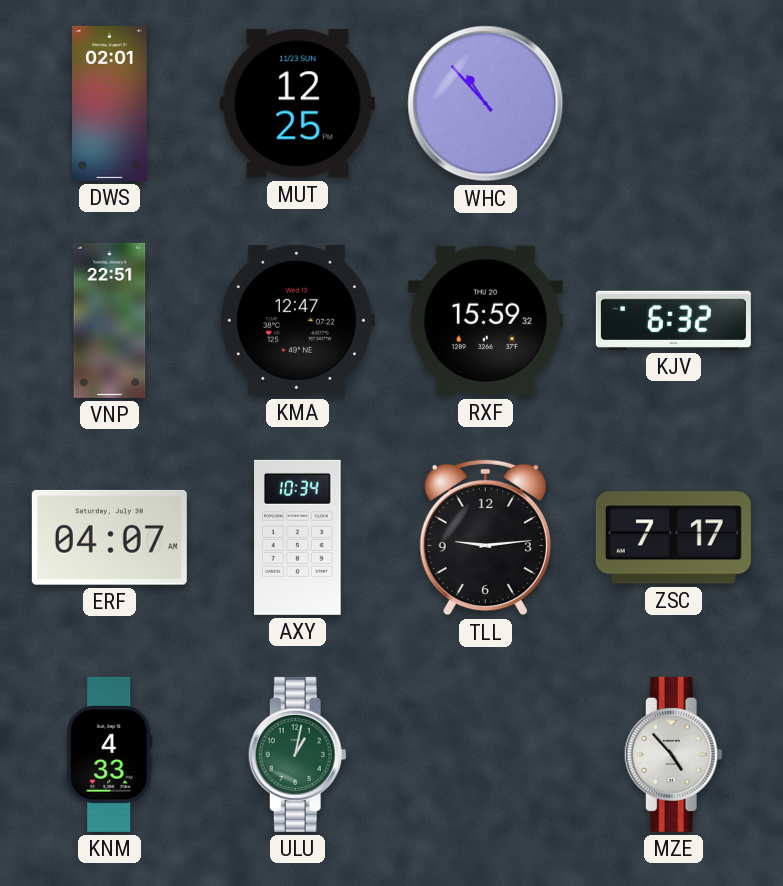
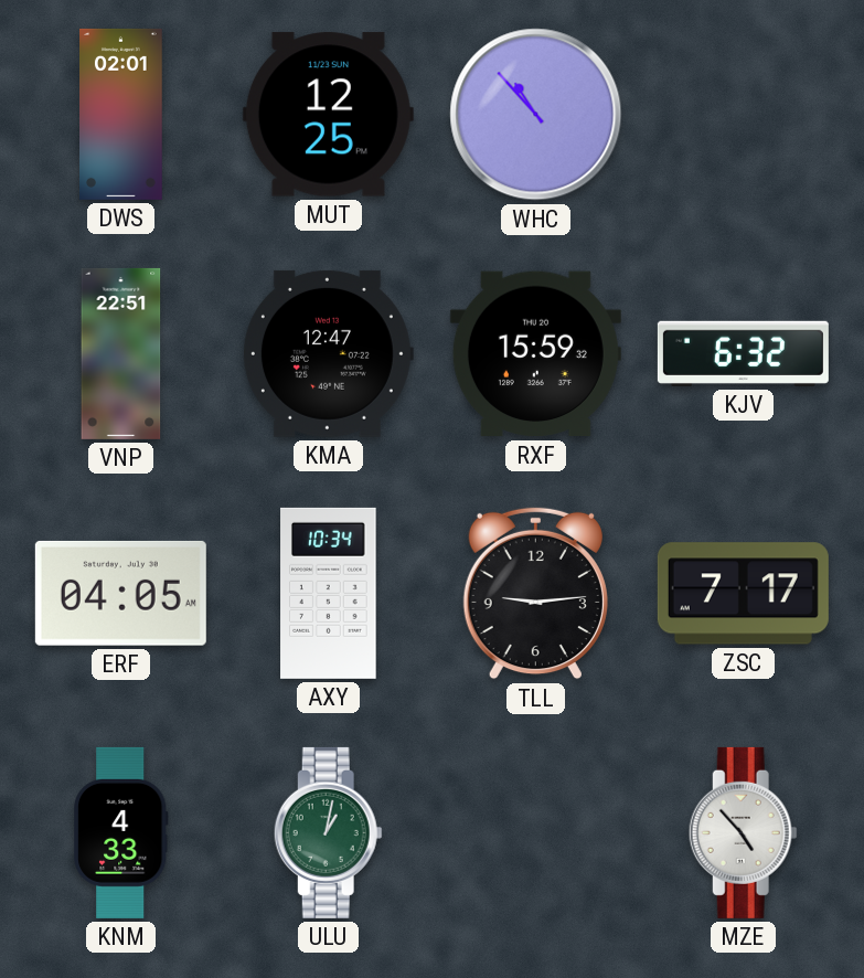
ERF: 04:07 -> 04:05
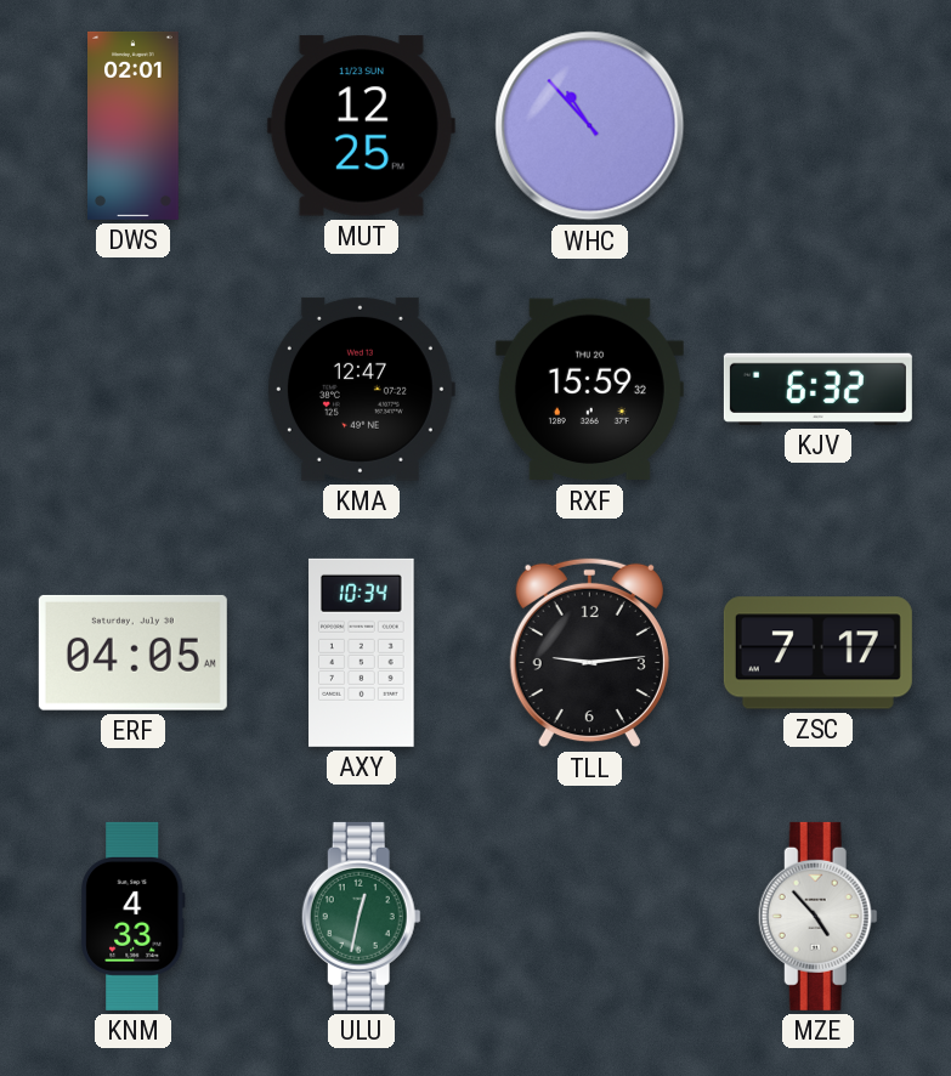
VNP: 22:51 -> none
ULU: 1:02 -> 12:32
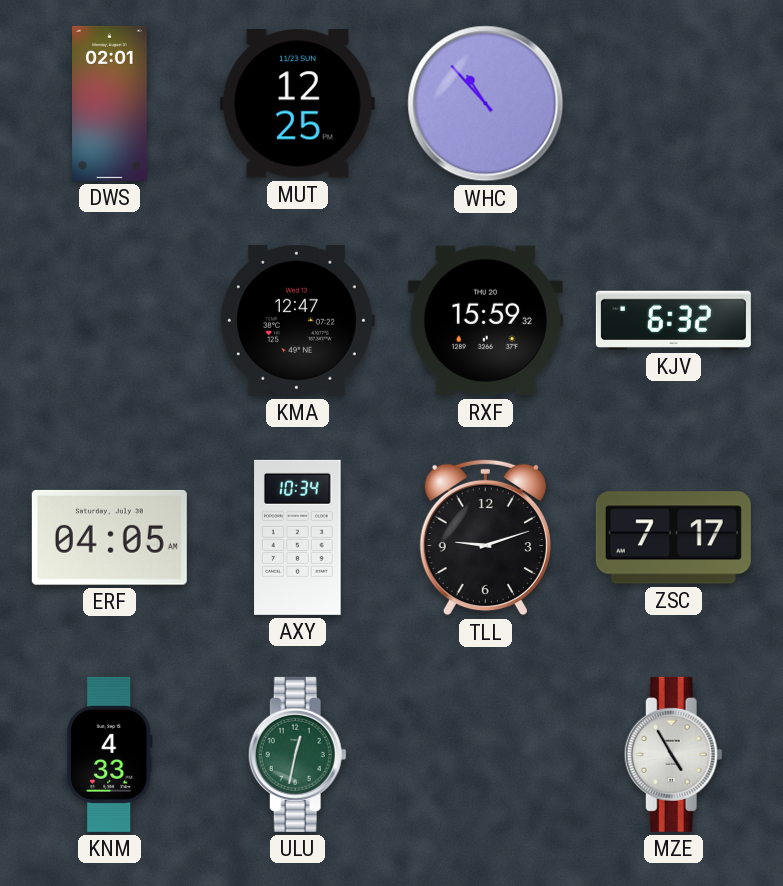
TLL: 9:14 -> 9:12
MZE: 4:53 -> 4:55
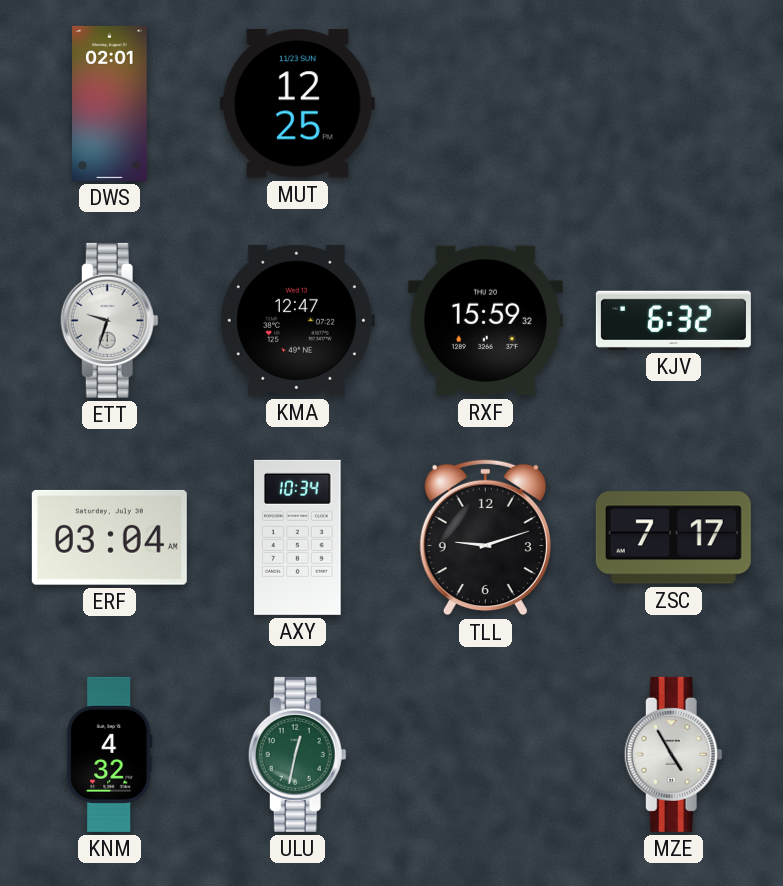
WHC: 10:53 -> none
ETT: none -> 9:33
ERF: 04:05 -> 03:04
KNM: 4:33 -> 4:32
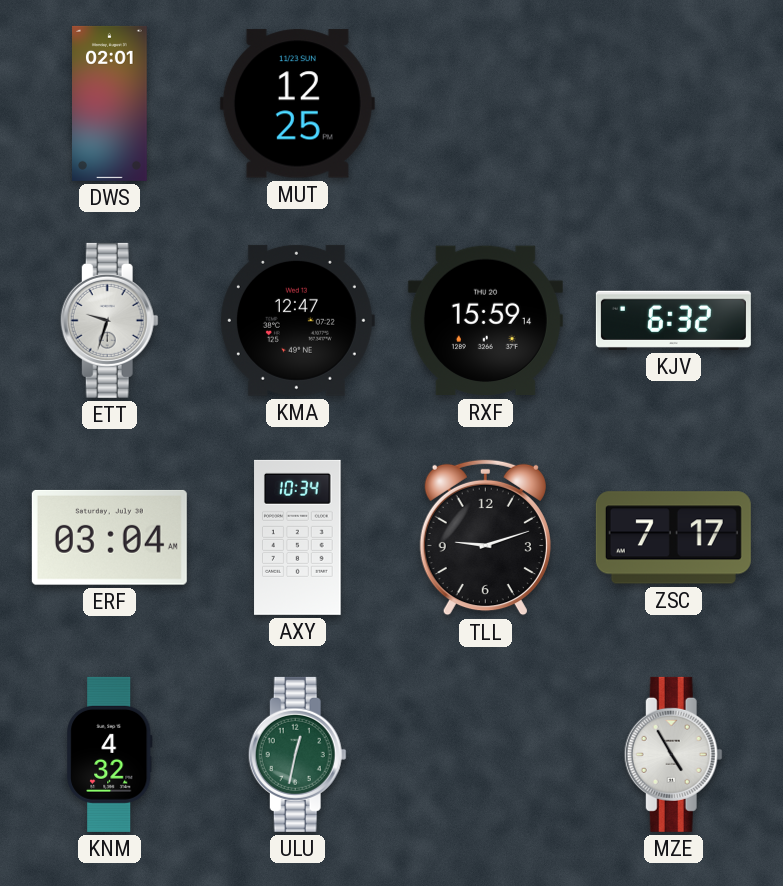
RXF: 15:59:32 -> 15:59:14
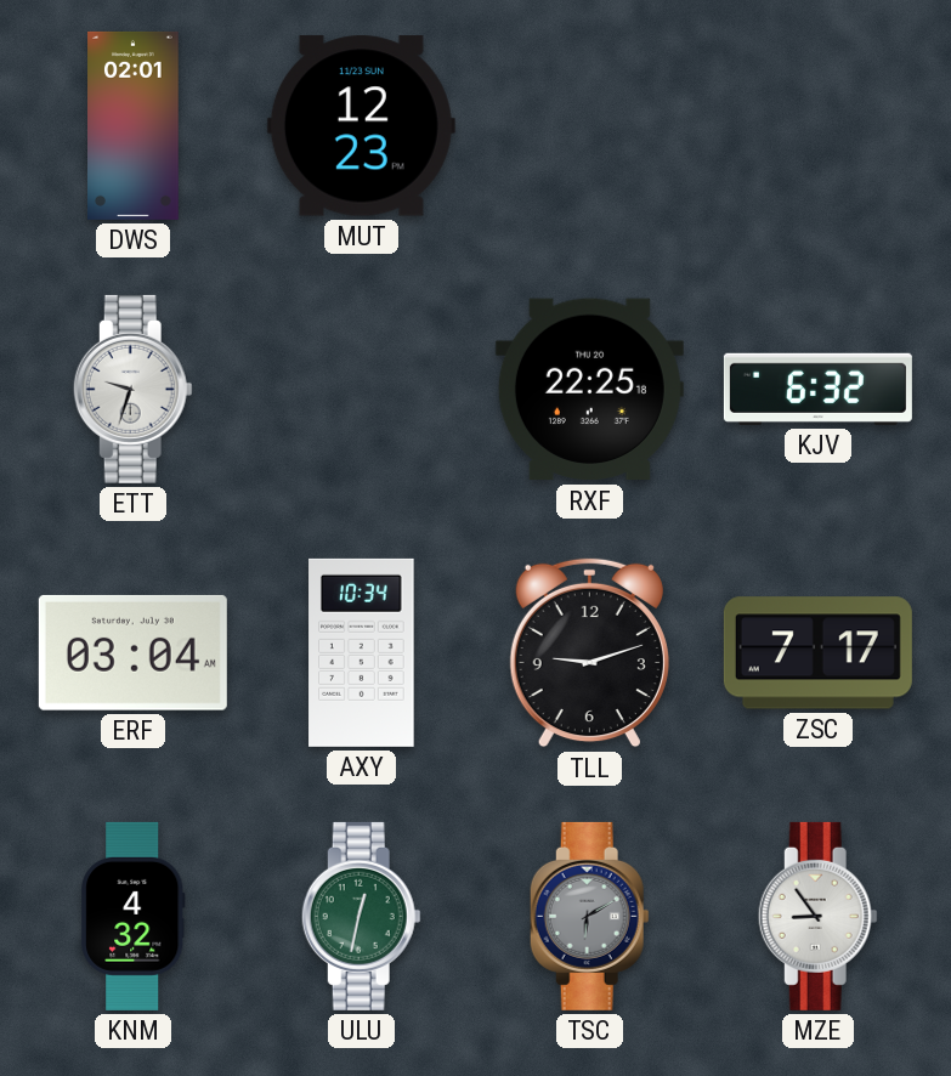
MUT: 12:25 -> 12:23
KMA: 12:47 -> none
RXF: 15:59 -> 22:25
TSC: none -> 6:10
MZE: 4:55 -> 8:54
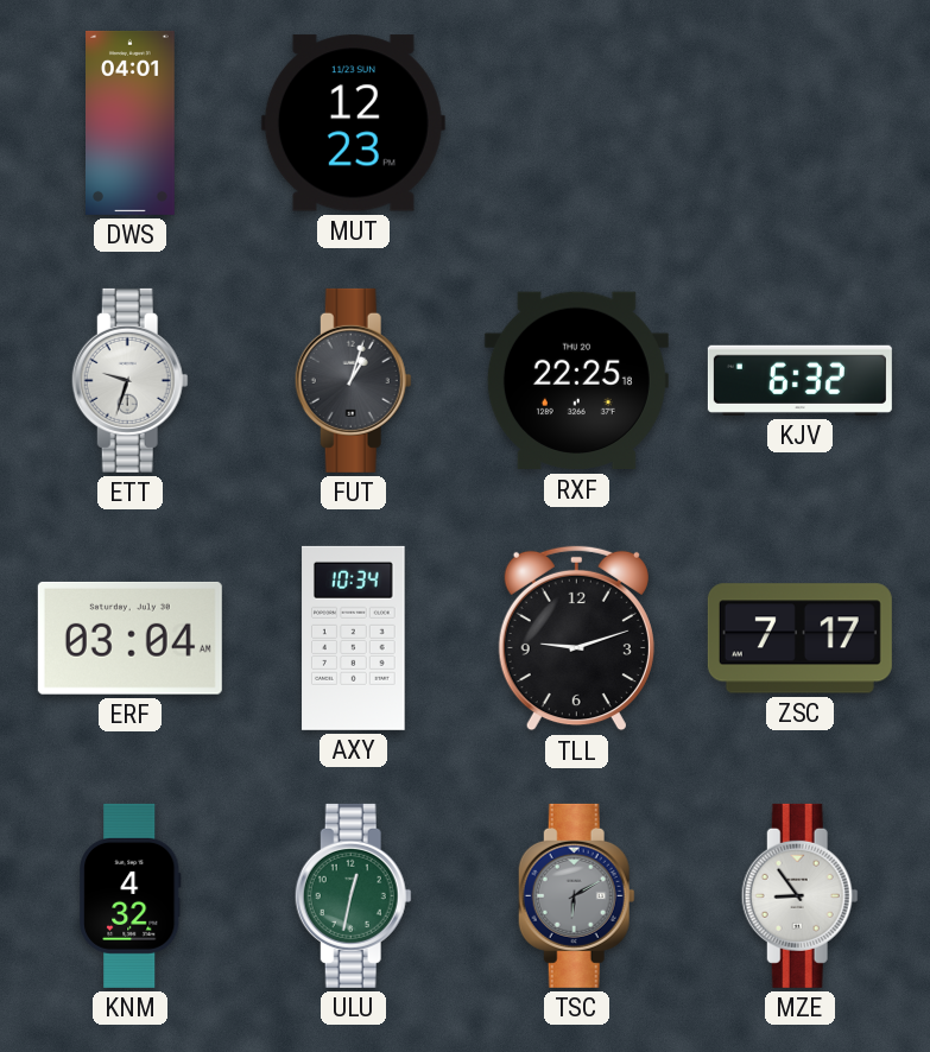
DWS: 02:01 -> 04:01
FUT: none -> 1:03
